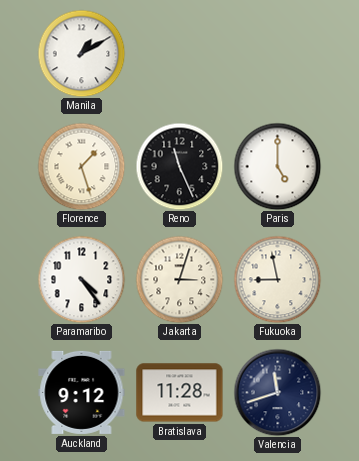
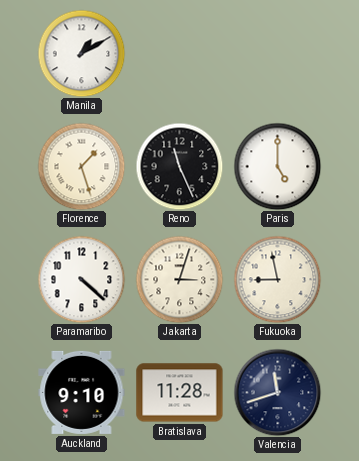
Paramaribo: 4:24 -> 4:22
Auckland: 9:12 -> 9:10
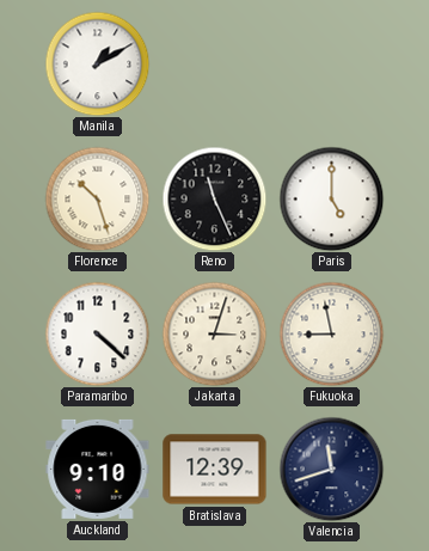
Florence: 1:27 -> 10:27
Bratislava: 11:28 -> 12:39
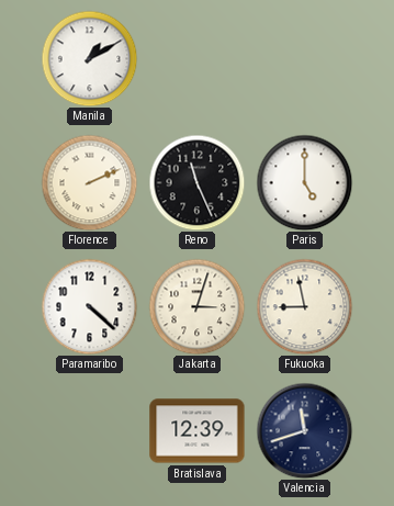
Florence: 10:27 -> 2:11
Auckland: 9:10 -> none
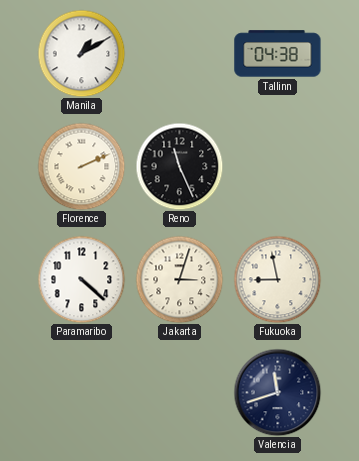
Tallinn: none -> 04:38
Paris: 5:00 -> none
Bratislava: 12:39 -> none
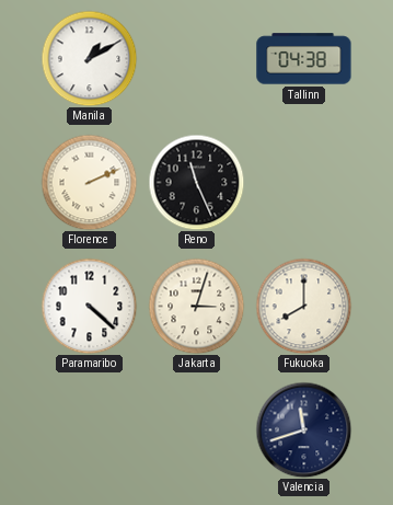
Fukuoka: 8:58 -> 8:00
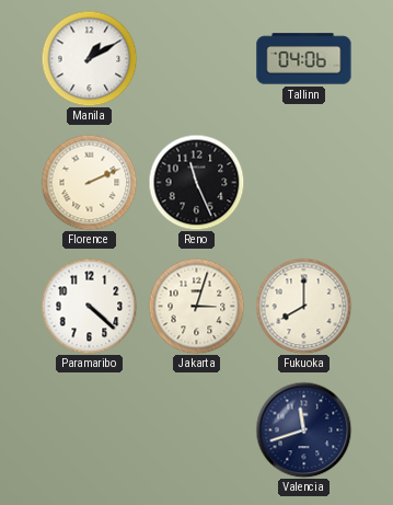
Tallinn: 04:38 -> 04:06
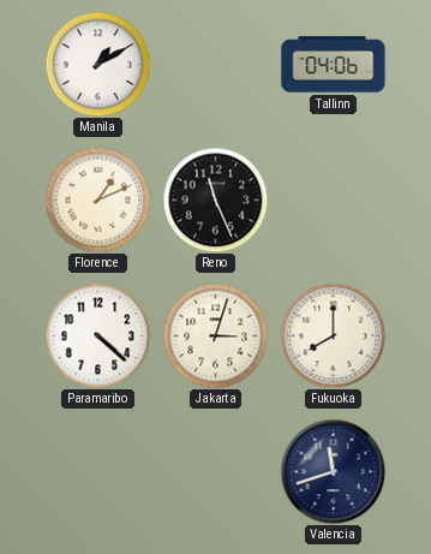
Florence: 2:11 -> 1:11
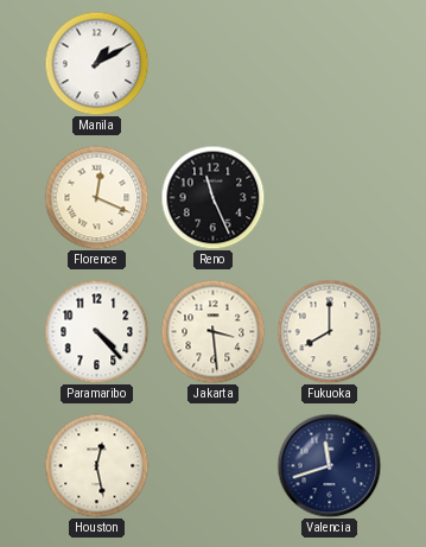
Tallinn: 04:06 -> none
Florence: 1:11 -> 12:19
Paramaribo: 4:22 -> 4:23
Jakarta: 3:03 -> 3:29
Houston: none -> 12:28
